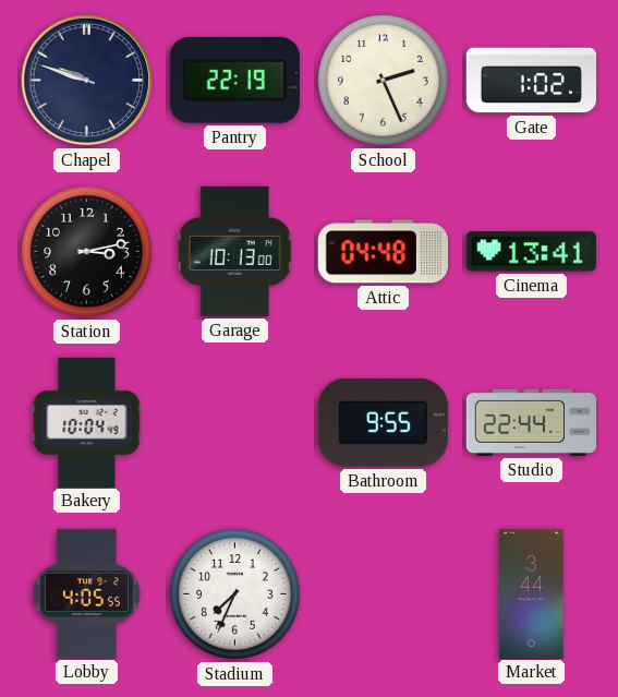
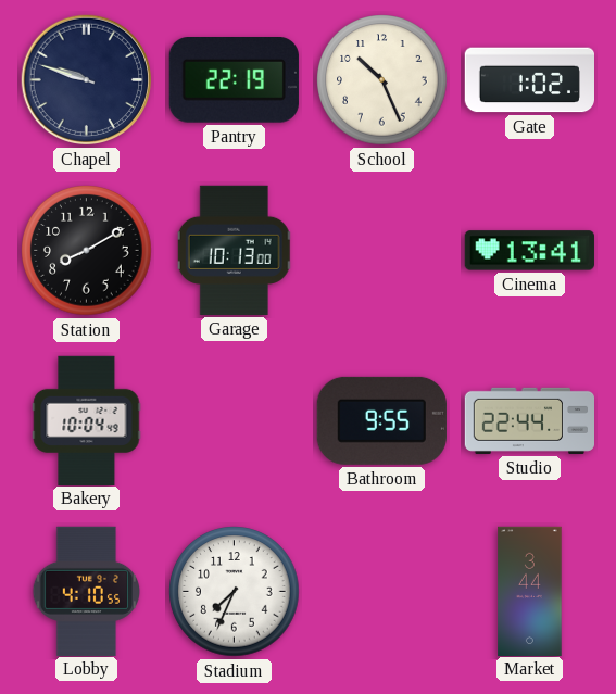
School: 2:26 -> 10:26
Station: 3:13 -> 8:10
Attic: 04:48 -> none
Lobby: 4:05 -> 4:10
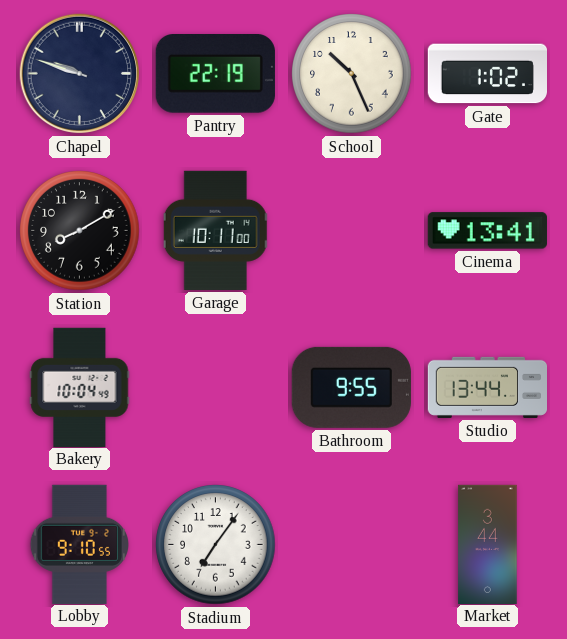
Garage: 10:13 -> 10:11
Studio: 22:44 -> 13:44
Lobby: 4:10 -> 9:10
Stadium: 7:34 -> 7:06
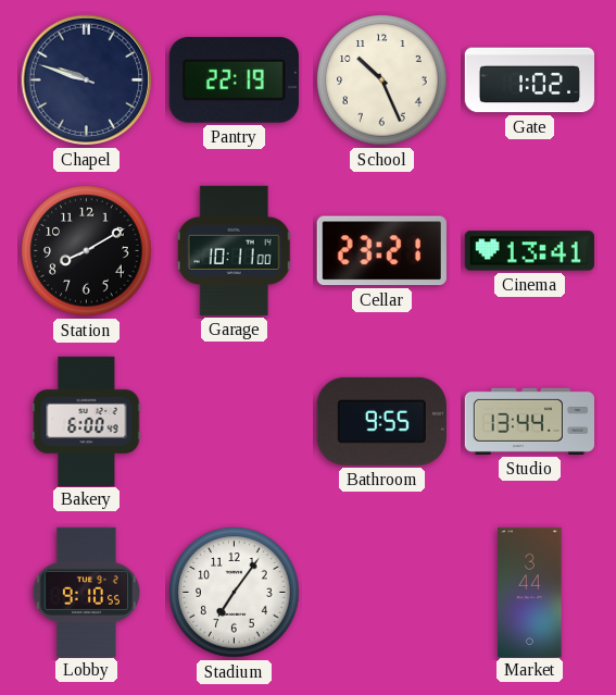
Cellar: none -> 23:21
Bakery: 10:04 -> 6:00
